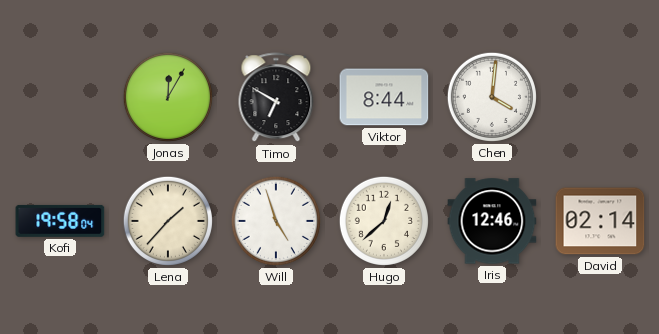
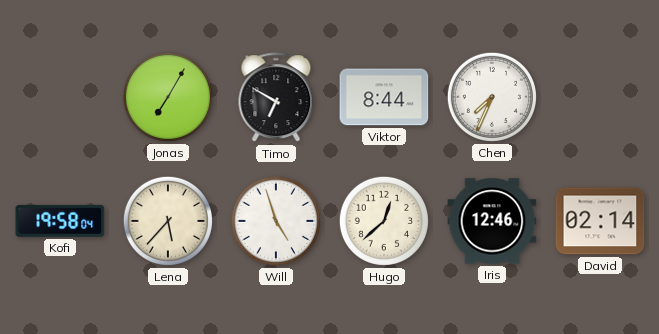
Jonas: 12:05 -> 7:05
Chen: 4:01 -> 7:34
Lena: 1:37 -> 5:37
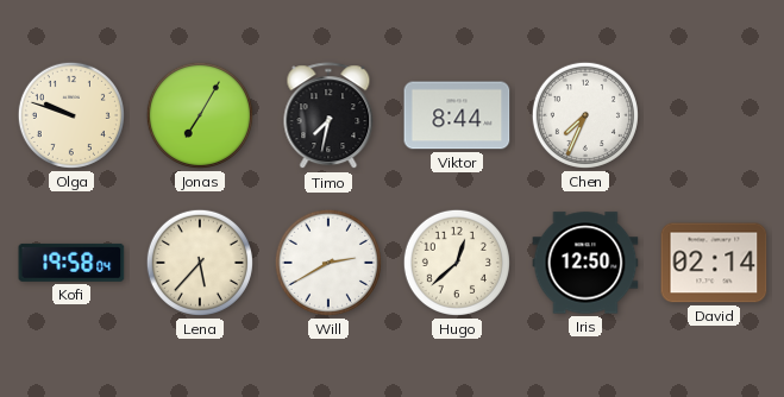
Olga: none -> 9:48
Timo: 6:50 -> 7:32
Will: 4:57 -> 2:40
Iris: 12:46 -> 12:50
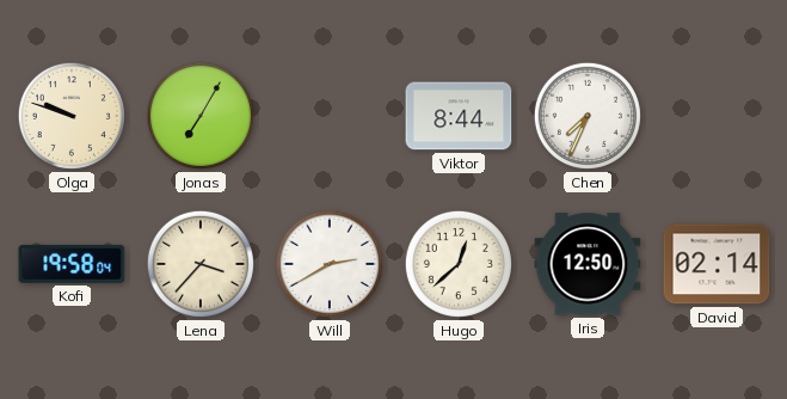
Timo: 7:32 -> none
Lena: 5:37 -> 3:37
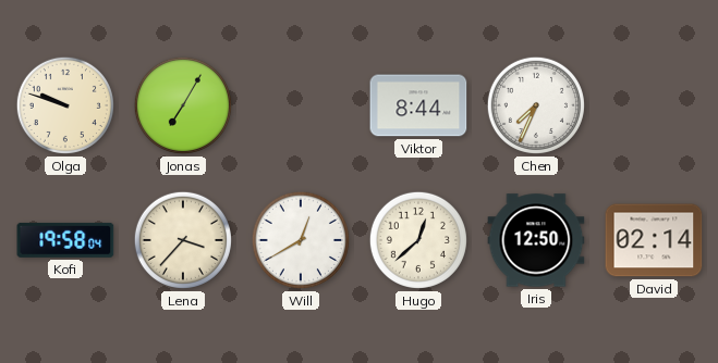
Will: 2:40 -> 12:40
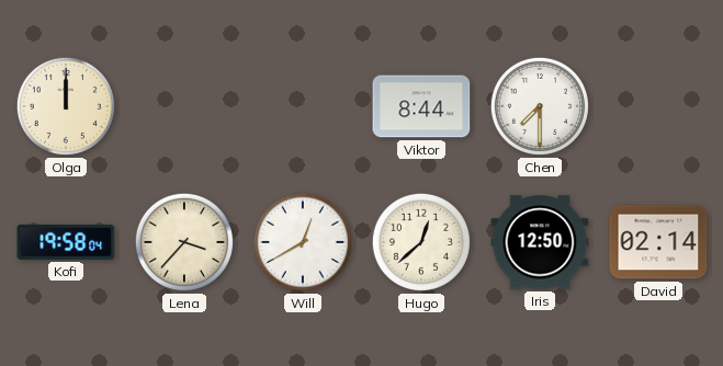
Olga: 9:48 -> 12:00
Jonas: 7:05 -> none
Chen: 7:34 -> 7:30
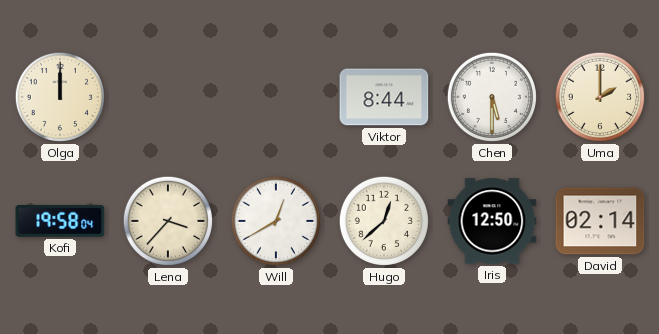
Chen: 7:30 -> 5:30
Uma: none -> 2:00
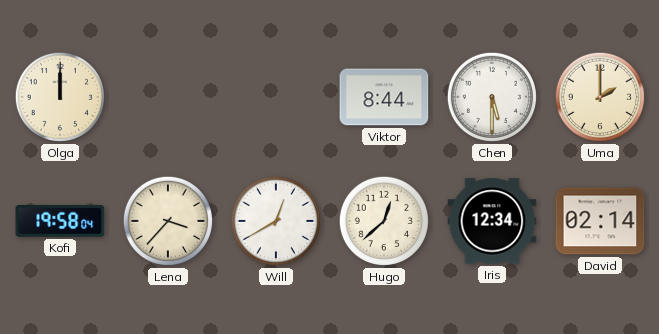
Iris: 12:50 -> 12:34
